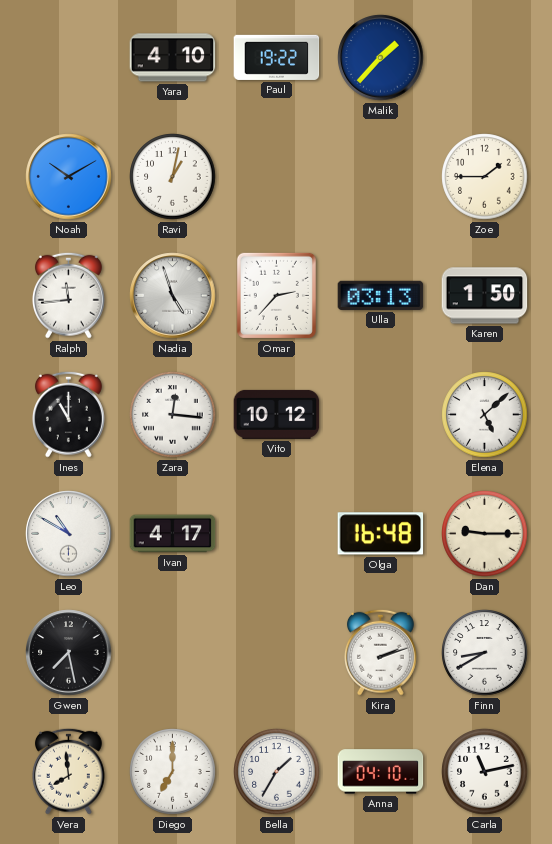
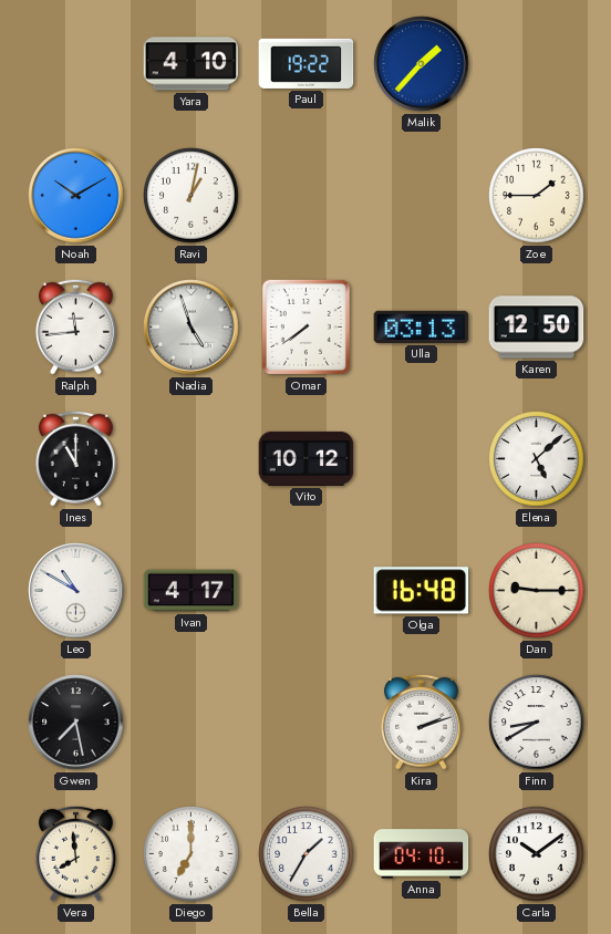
Omar: 2:37 -> 7:39
Karen: 1:50 -> 12:50
Zara: 12:16 -> none
Carla: 11:13 -> 10:09
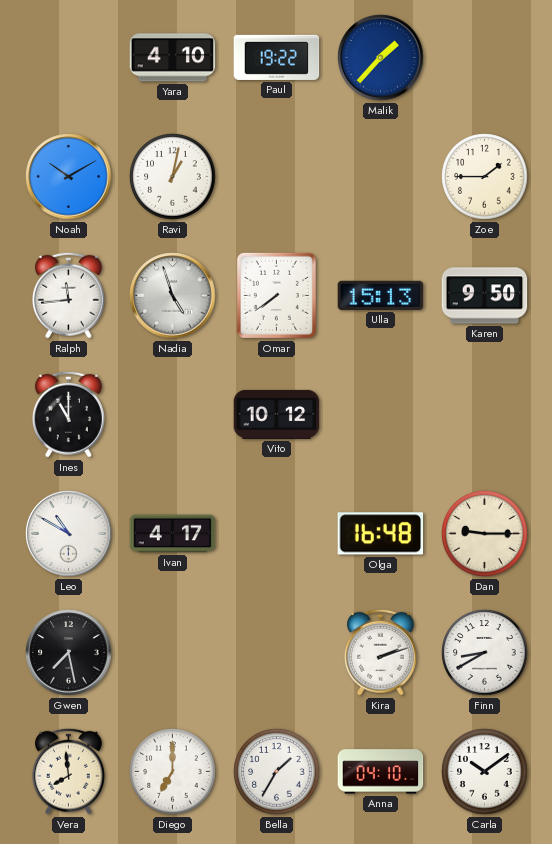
Ulla: 03:13 -> 15:13
Karen: 12:50 -> 9:50
Elena: 5:08 -> none
